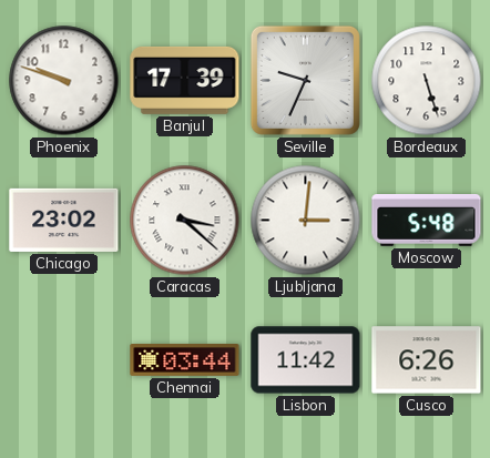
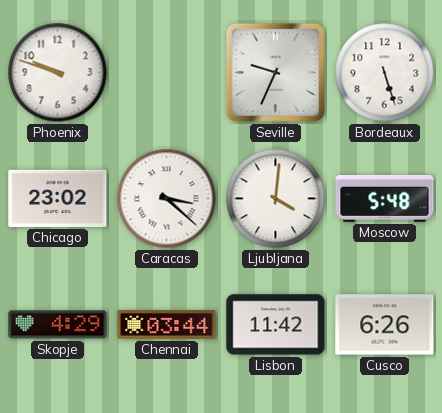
Banjul: 17:39 -> none
Ljubljana: 3:01 -> 4:01
Skopje: none -> 4:29
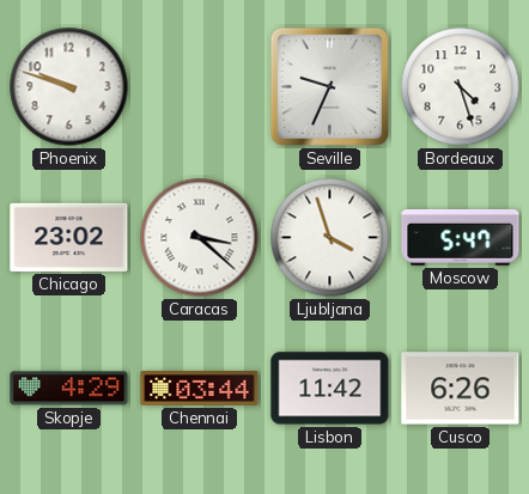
Bordeaux: 5:27 -> 4:27
Ljubljana: 4:01 -> 3:57
Moscow: 5:48 -> 5:47
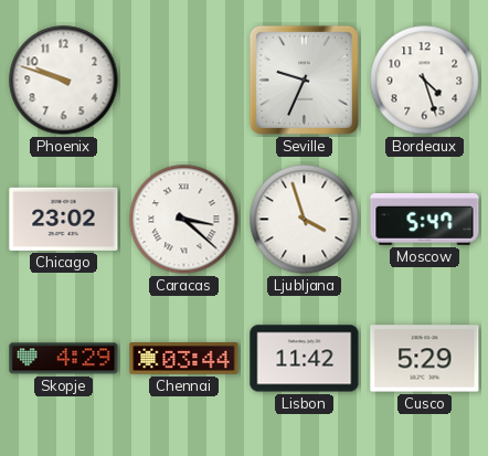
Cusco: 6:26 -> 5:29
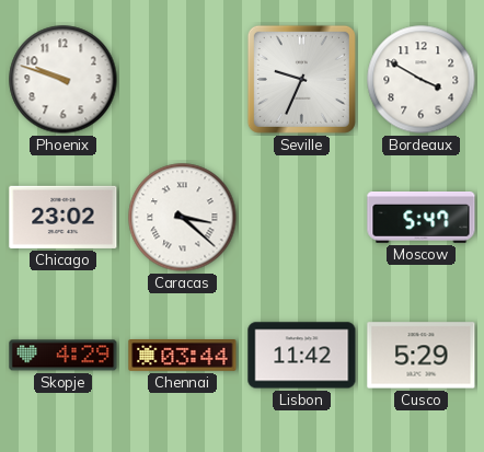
Bordeaux: 4:27 -> 3:50
Ljubljana: 3:57 -> none
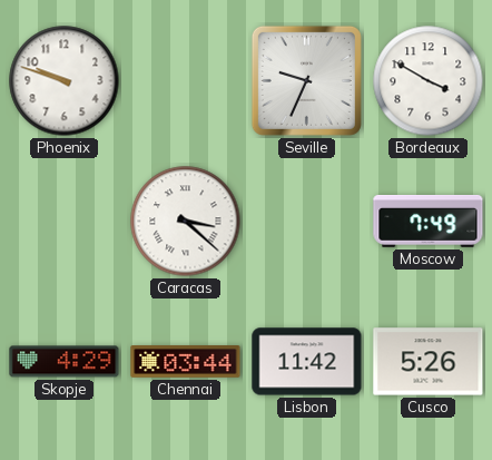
Chicago: 23:02 -> none
Moscow: 5:47 -> 7:49
Cusco: 5:29 -> 5:26
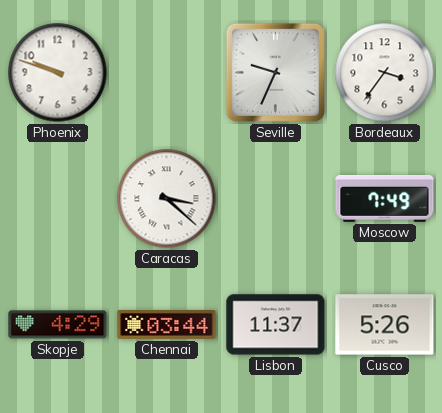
Bordeaux: 3:50 -> 3:36
Lisbon: 11:42 -> 11:37
